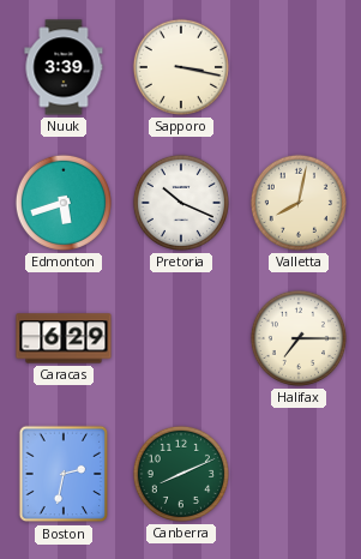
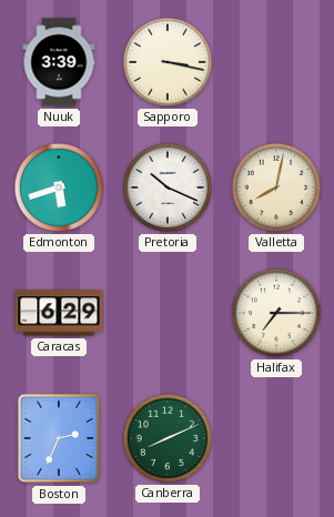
Boston: 2:32 -> 2:34
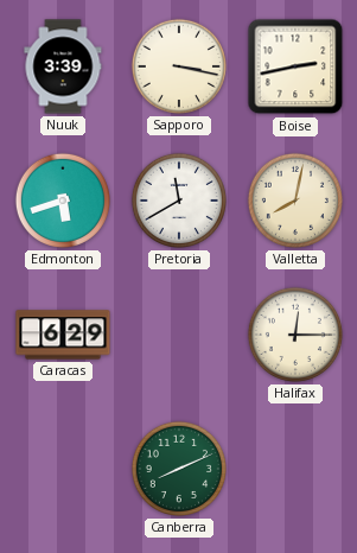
Boise: none -> 2:43
Pretoria: 10:19 -> 11:40
Halifax: 7:15 -> 12:15
Boston: 2:34 -> none
